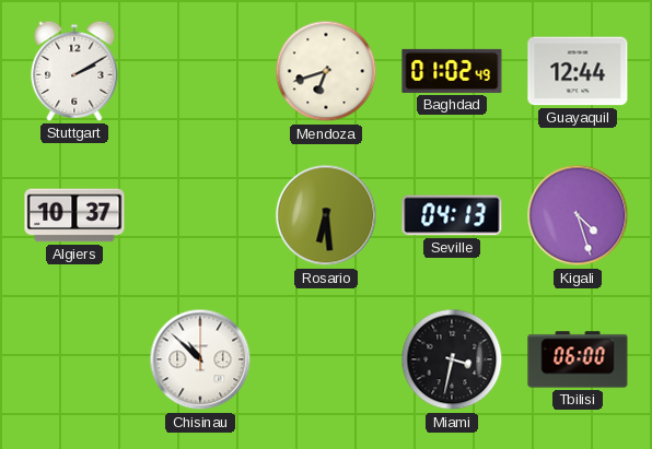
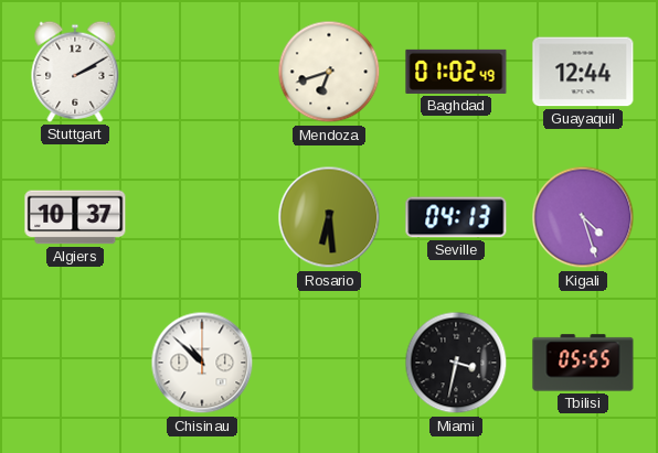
Tbilisi: 06:00 -> 05:55
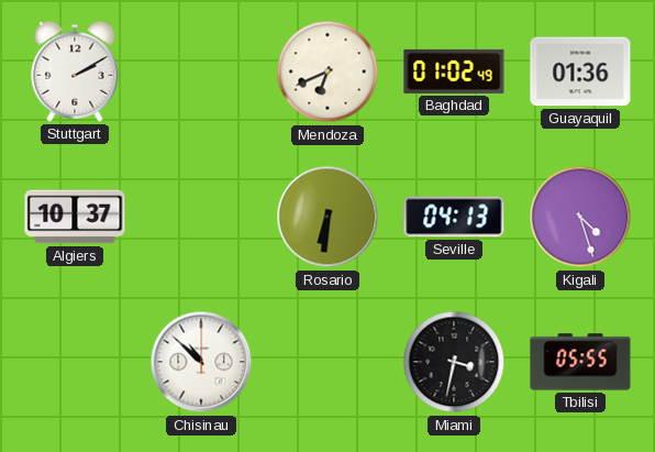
Mendoza: 6:42 -> 6:41
Guayaquil: 12:44 -> 01:36
Rosario: 6:29 -> 6:31
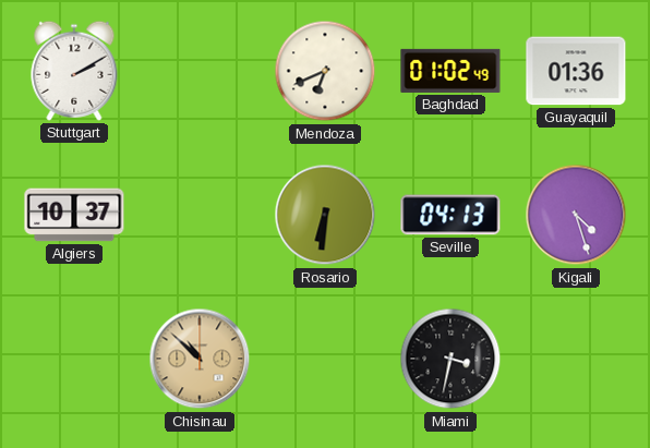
Chisinau dial: white -> champagne
Tbilisi: 05:55 -> none
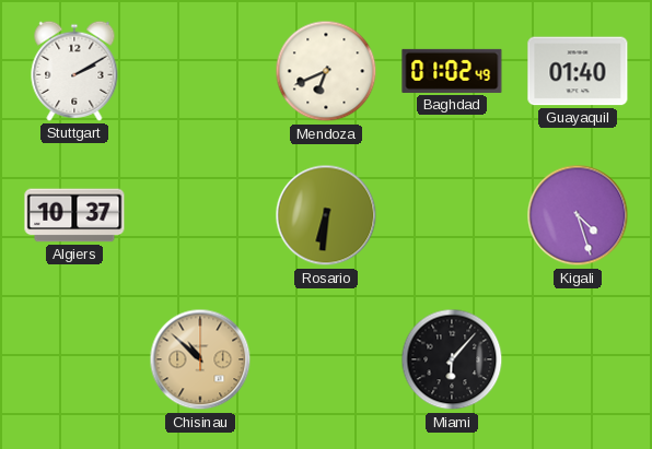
Guayaquil: 01:36 -> 01:40
Seville: 04:13 -> none
Miami: 3:32 -> 6:07
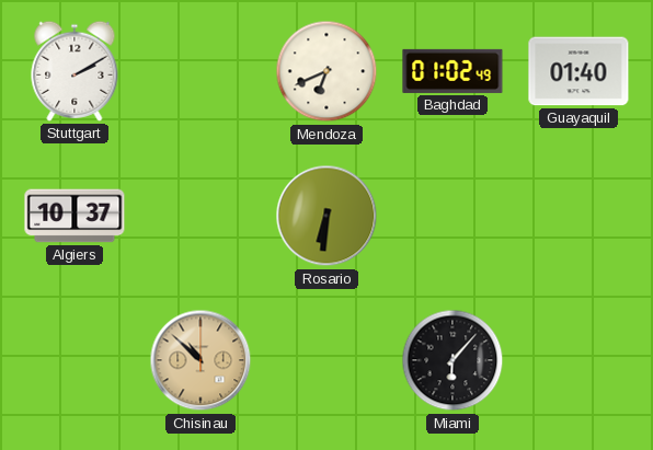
Kigali: 4:27 -> none
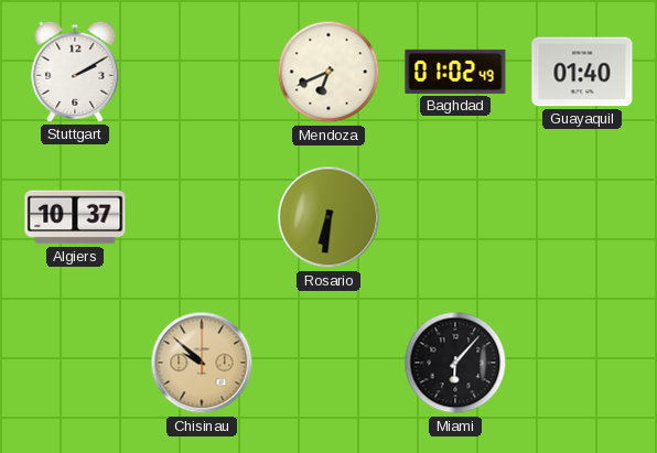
Chisinau: 10:52 -> 9:52
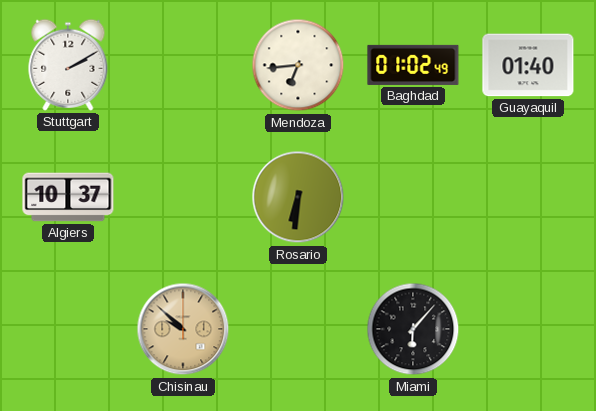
Mendoza: 6:41 -> 6:44
